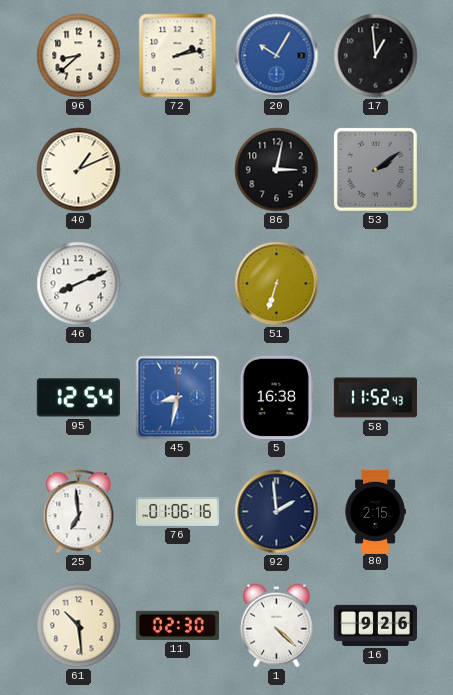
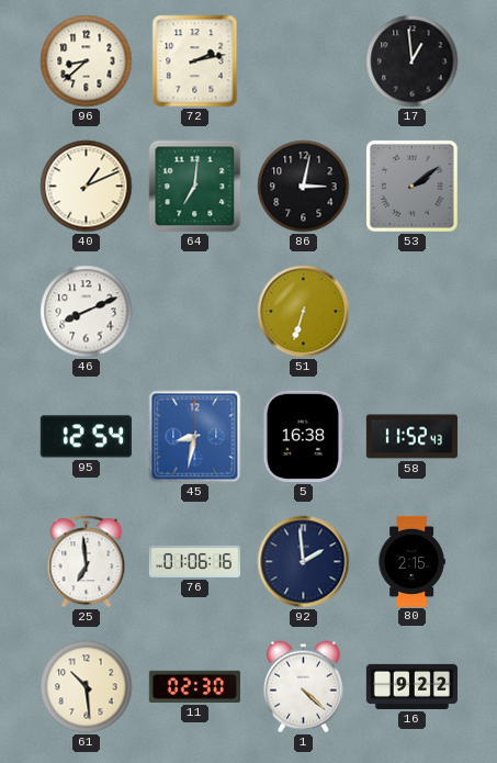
20: 10:05 -> none
64: none -> 7:01
16: 9:26 -> 9:22
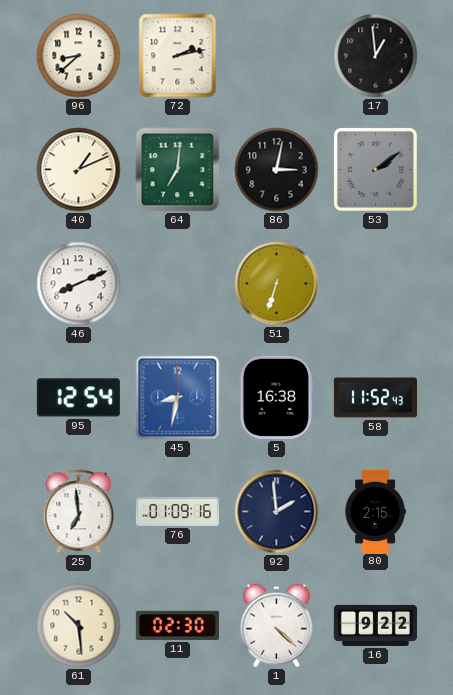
76: 01:06 -> 01:09
